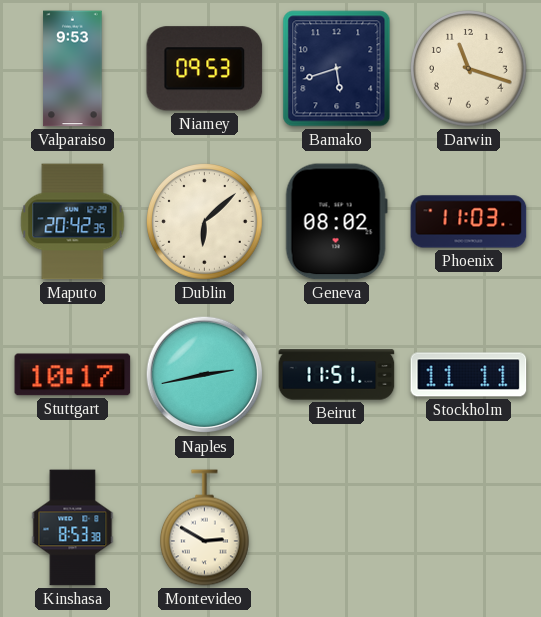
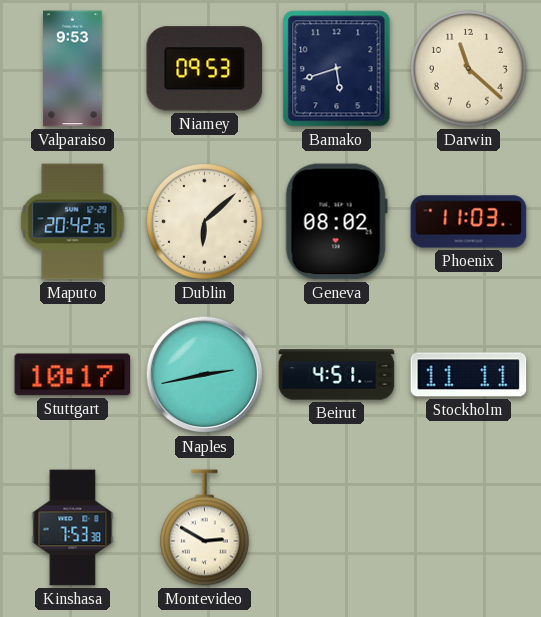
Darwin: 11:18 -> 11:22
Beirut: 11:51 -> 4:51
Kinshasa: 8:53 -> 7:53
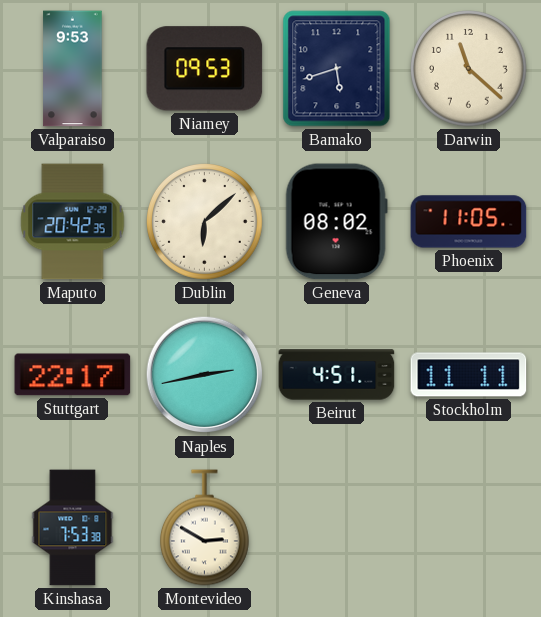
Phoenix: 11:03 -> 11:05
Stuttgart: 10:17 -> 22:17
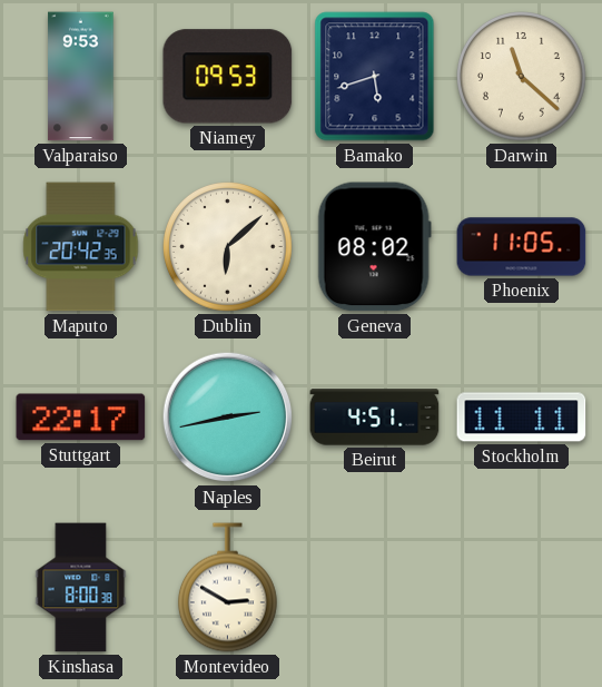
Kinshasa: 7:53 -> 8:00
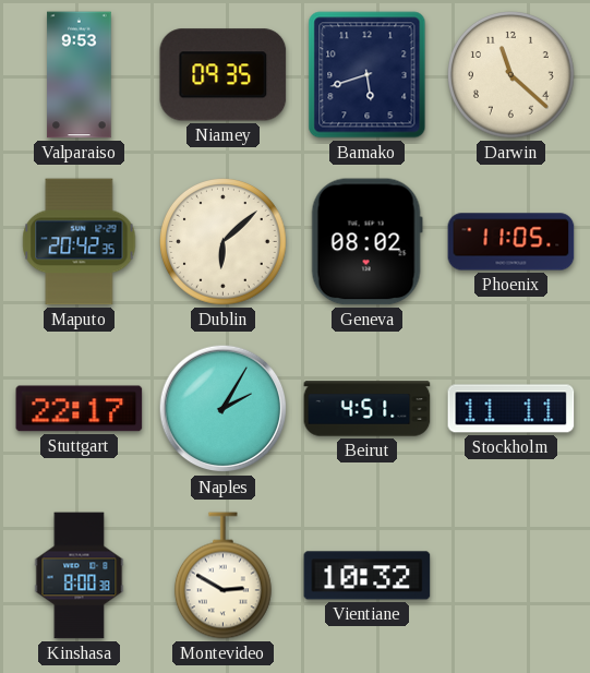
Niamey: 09:53 -> 09:35
Naples: 2:43 -> 2:05
Vientiane: none -> 10:32
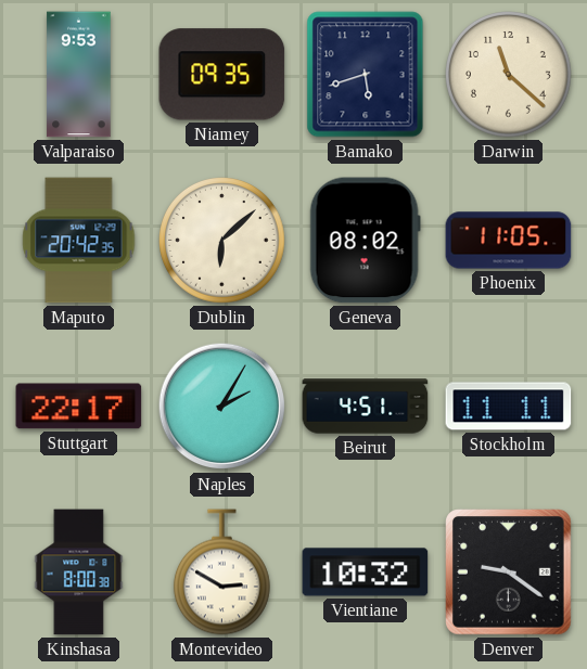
Denver: none -> 9:21
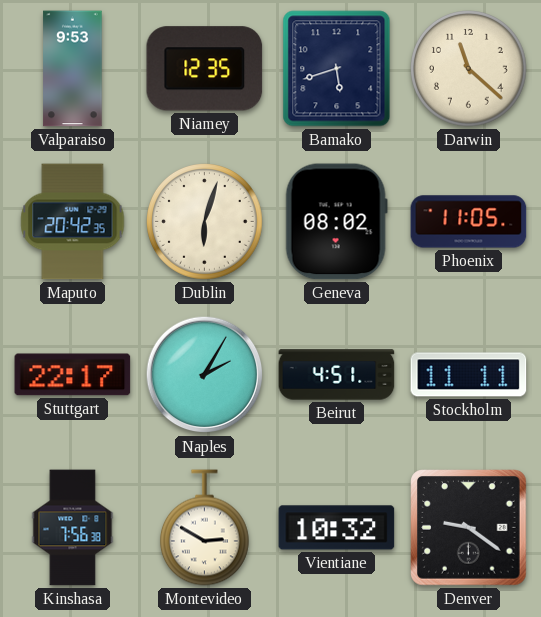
Niamey: 09:35 -> 12:35
Dublin: 6:08 -> 6:03
Kinshasa: 8:00 -> 7:56
